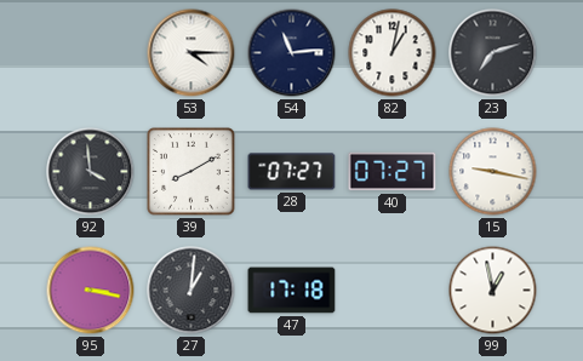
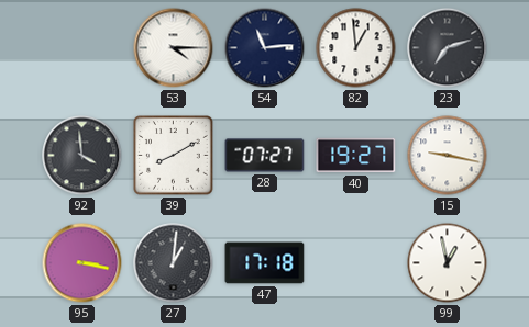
82: 1:02 -> 12:59
40: 07:27 -> 19:27
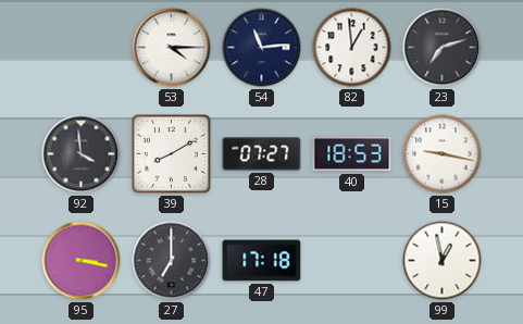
40: 19:27 -> 18:53
27: 1:01 -> 7:00
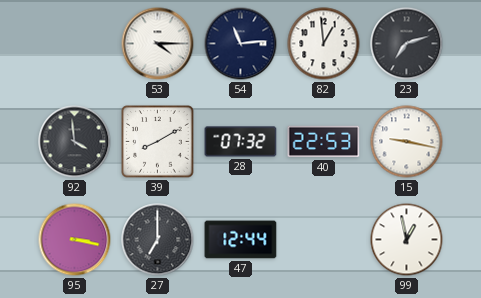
28: 07:27 -> 07:32
40: 18:53 -> 22:53
47: 17:18 -> 12:44
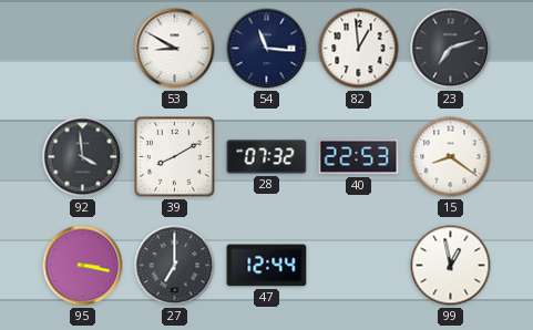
53: 4:15 -> 8:50
54: 11:14 -> 11:16
15: 9:17 -> 8:21
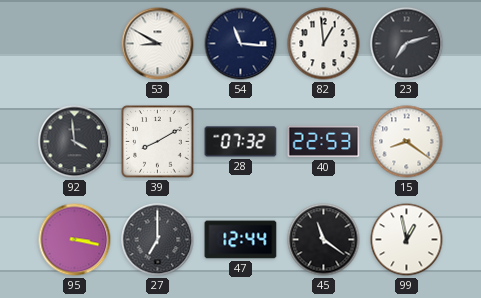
45: none -> 11:21
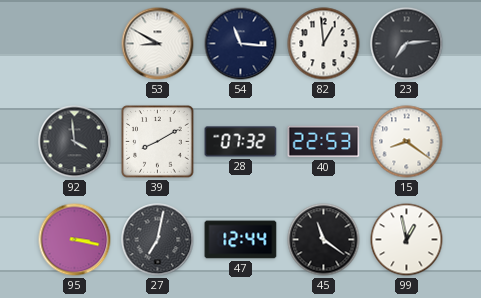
23: 7:12 -> 7:14
27: 7:00 -> 7:02
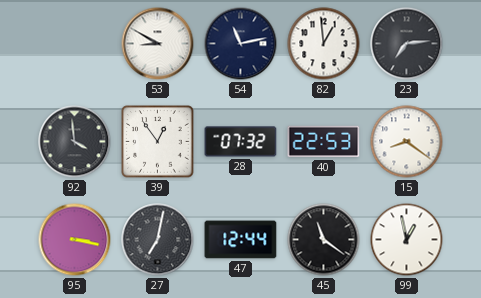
54: 11:16 -> 11:13
39: 8:10 -> 12:54
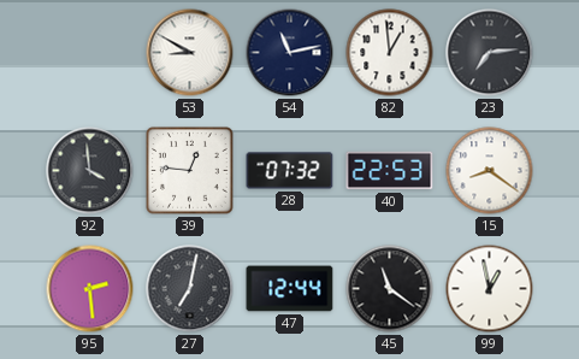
39: 12:54 -> 12:46
95: 3:17 -> 2:29
